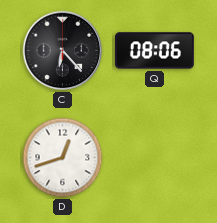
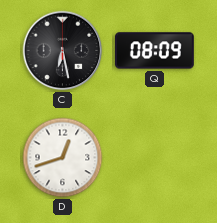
C: 6:23 -> 6:28
Q: 08:06 -> 08:09
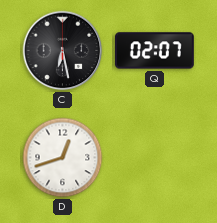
Q: 08:09 -> 02:07
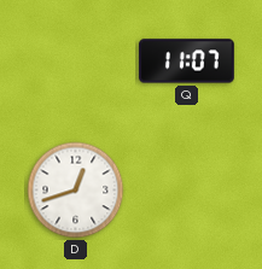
C: 6:28 -> none
Q: 02:07 -> 11:07
